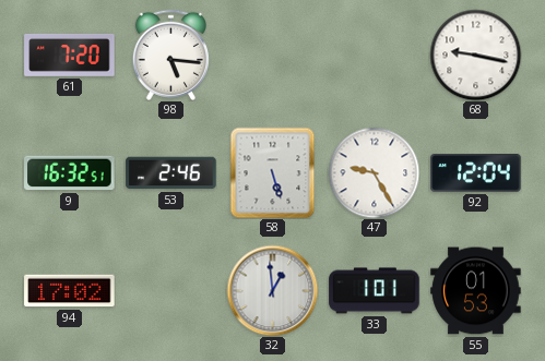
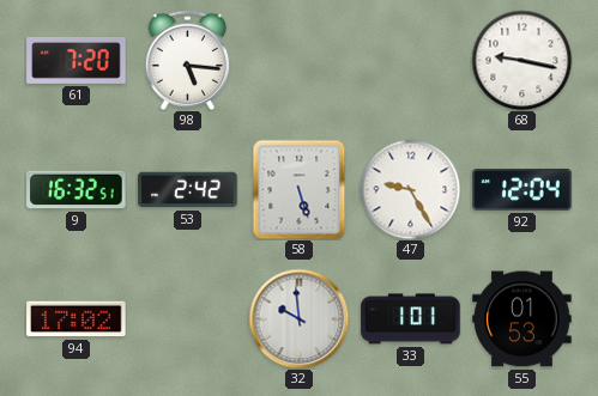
53: 2:46 -> 2:42
32: 12:59 -> 9:59
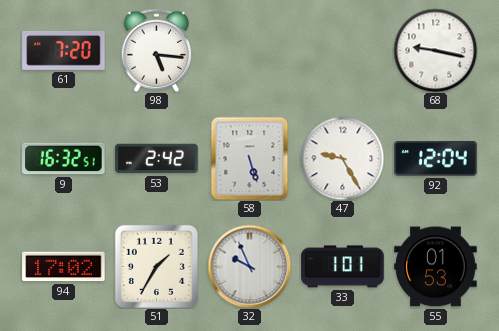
51: none -> 1:35
32: 9:59 -> 9:56
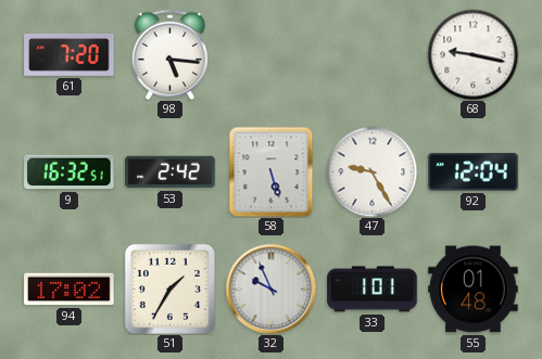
55: 01:53 -> 01:48
